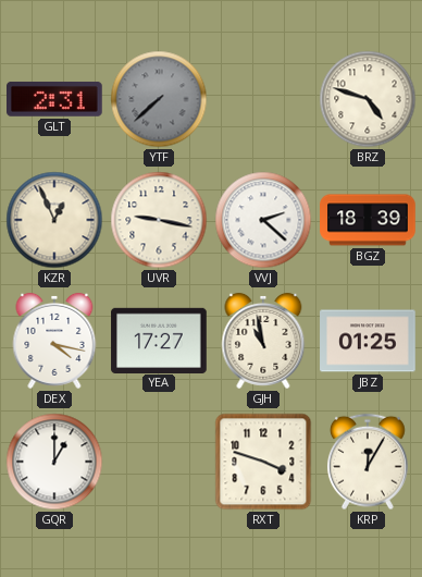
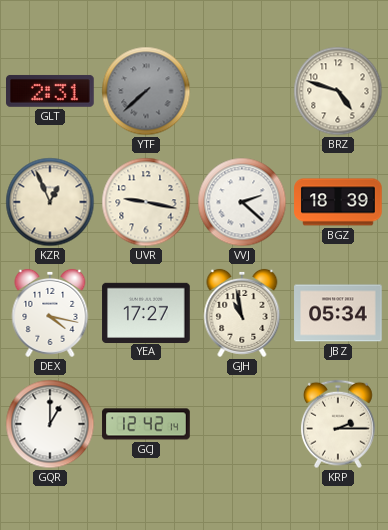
JBZ: 01:25 -> 05:34
GCJ: none -> 12:42
RXT: 3:48 -> none
KRP: 12:05 -> 2:15
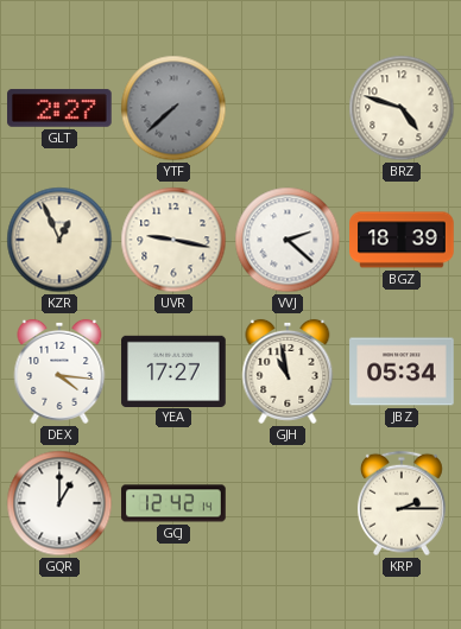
GLT: 2:31 -> 2:27
DEX: 4:17 -> 4:16
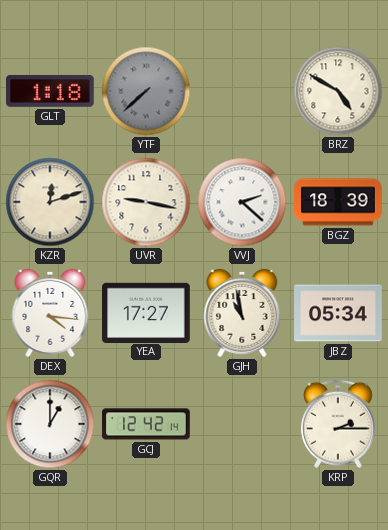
GLT: 2:27 -> 1:18
BRZ: 4:48 -> 4:50
KZR: 12:56 -> 12:12
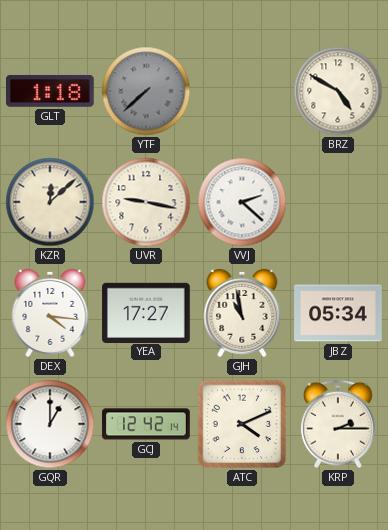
KZR: 12:12 -> 12:08
BGZ: 18:39 -> none
ATC: none -> 4:11
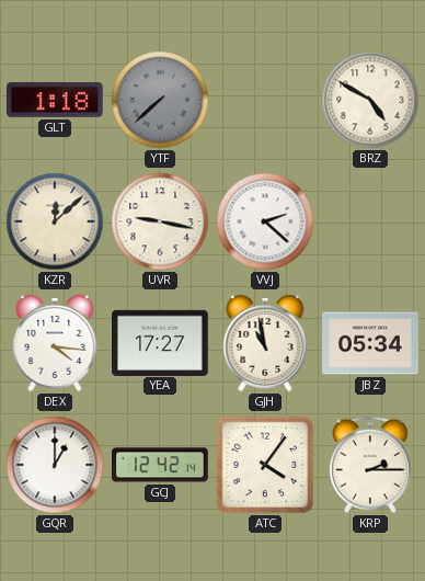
ATC: 4:11 -> 4:06
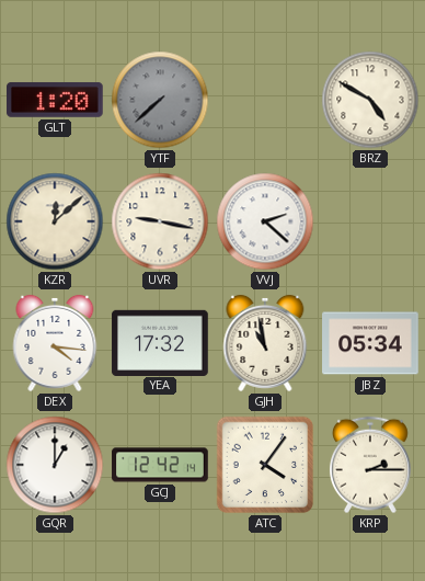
GLT: 1:18 -> 1:20
YEA: 17:27 -> 17:32
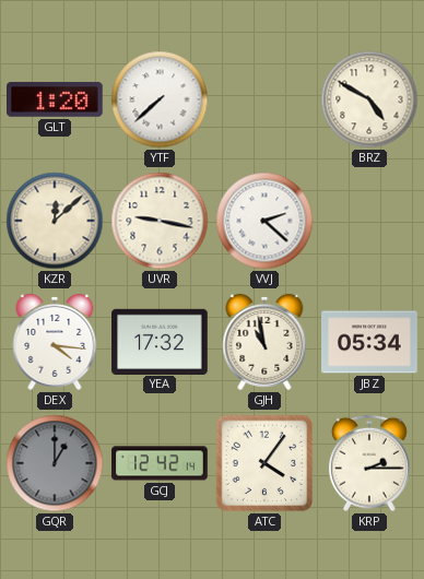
YTF dial: grey -> white
GQR dial: white -> grey
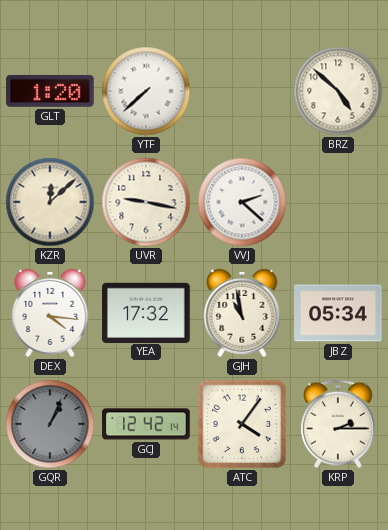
BRZ: 4:50 -> 4:52
GQR: 1:00 -> 1:04
